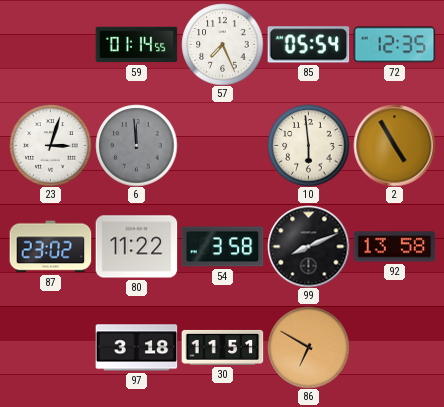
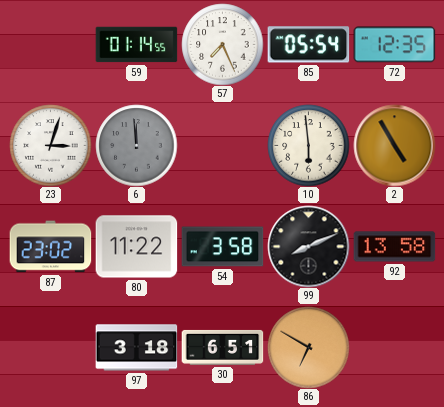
30: 11:51 -> 6:51
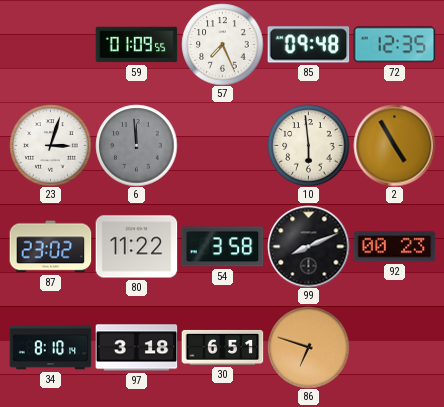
59: 01:14 -> 01:09
85: 05:54 -> 09:48
92: 13:58 -> 00:23
34: none -> 8:10
86: 6:50 -> 6:48
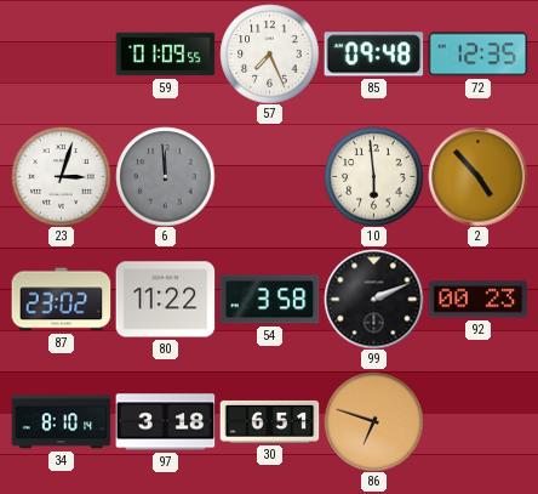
2: 4:55 -> 4:53
99: 8:11 -> 2:11
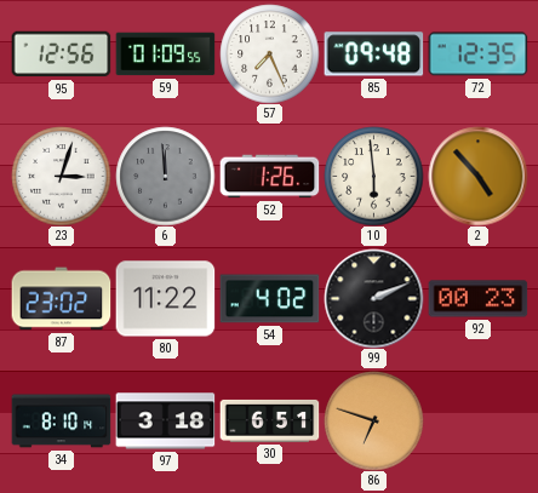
95: none -> 12:56
52: none -> 1:26
54: 3:58 -> 4:02
